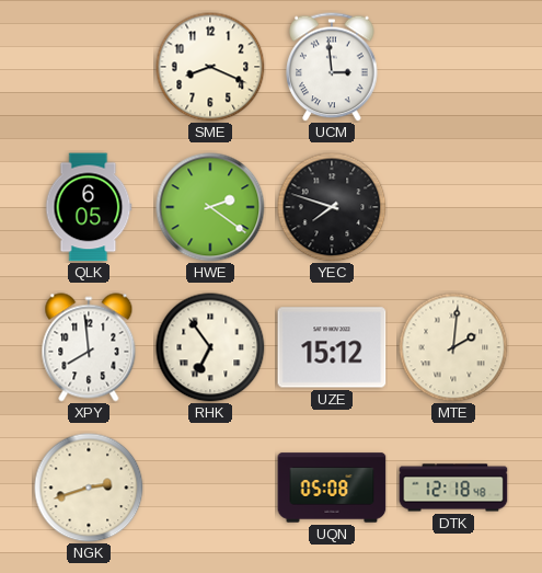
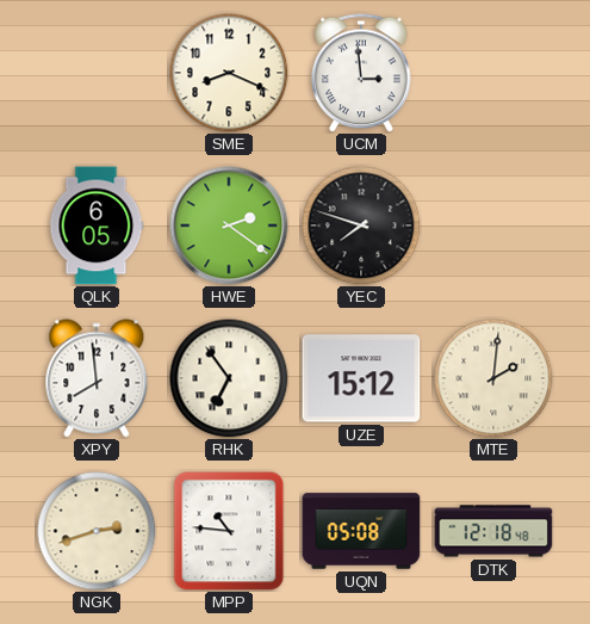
MPP: none -> 10:46
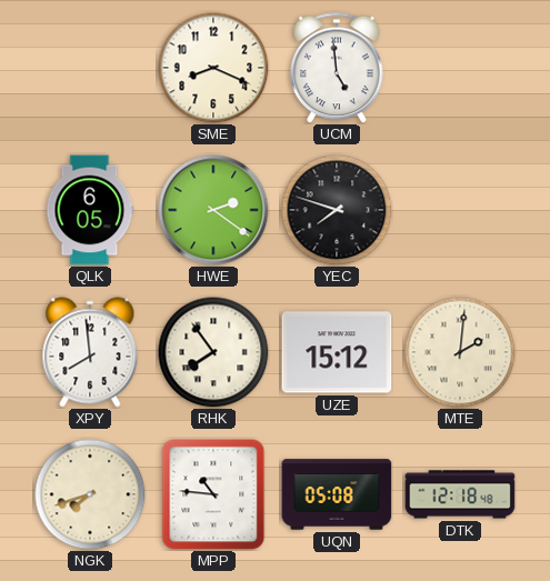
UCM: 2:59 -> 4:59
RHK: 6:54 -> 7:54
NGK: 2:42 -> 7:42
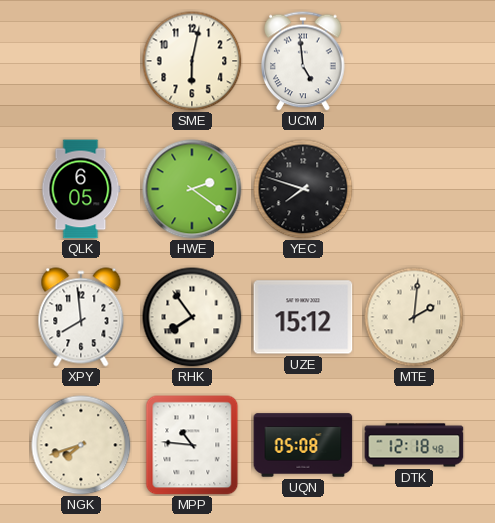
SME: 8:19 -> 6:02
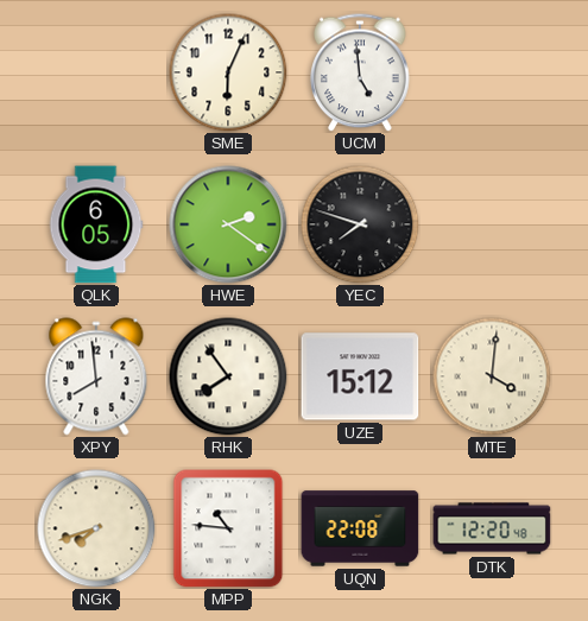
SME: 6:02 -> 6:04
MTE: 2:01 -> 4:01
UQN: 05:08 -> 22:08
DTK: 12:18 -> 12:20
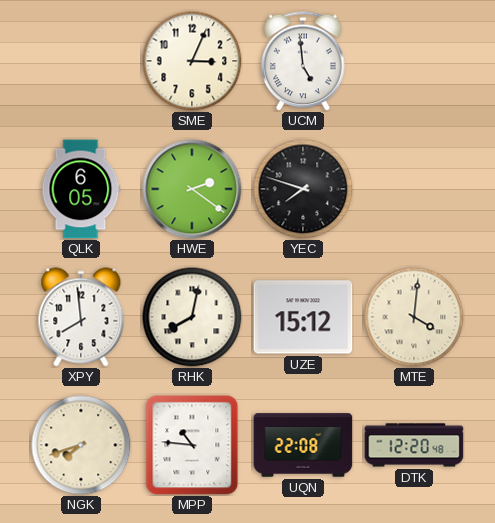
SME: 6:04 -> 3:04
RHK: 7:54 -> 8:02
